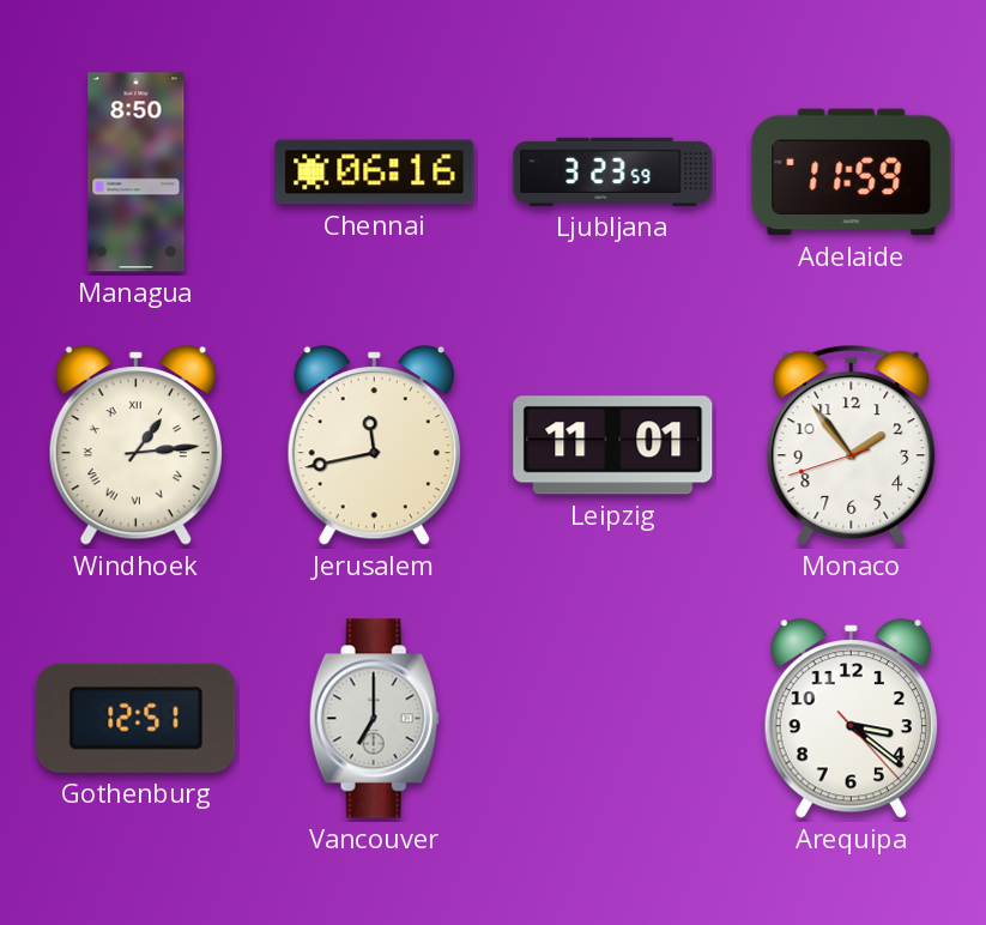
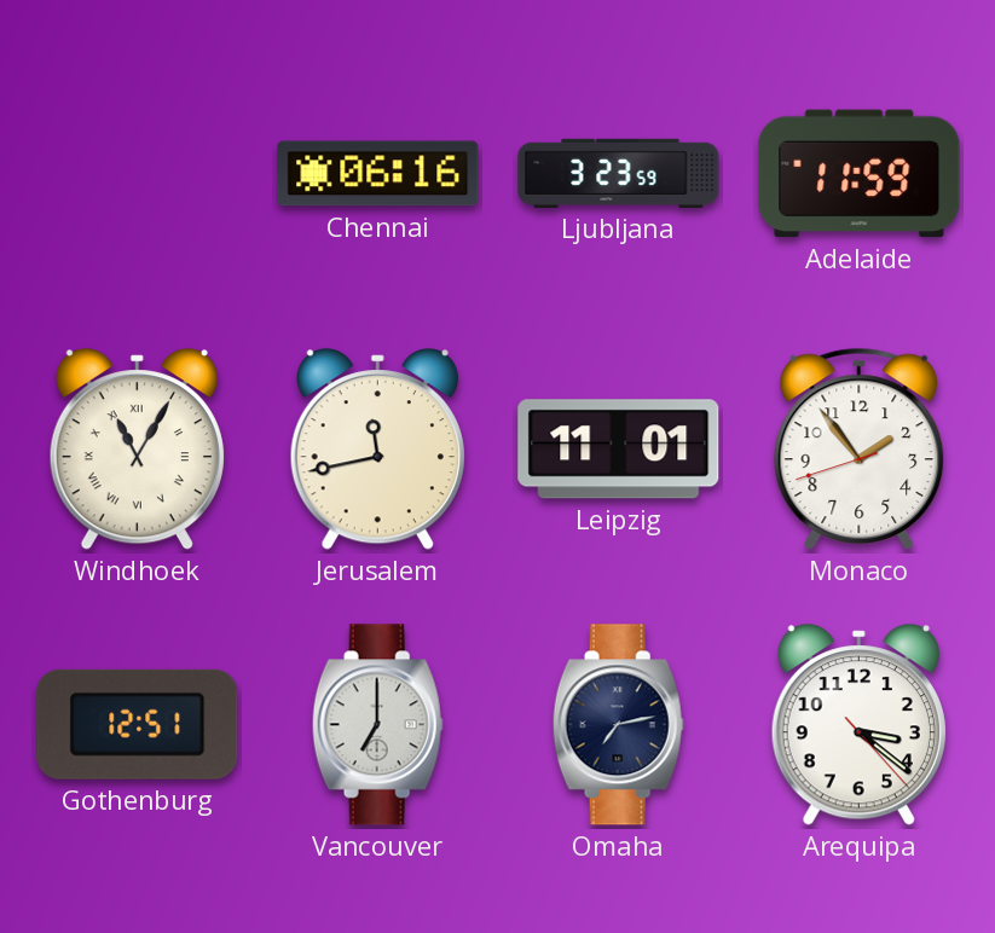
Managua: 8:50 -> none
Windhoek: 1:14 -> 11:05
Omaha: none -> 7:13
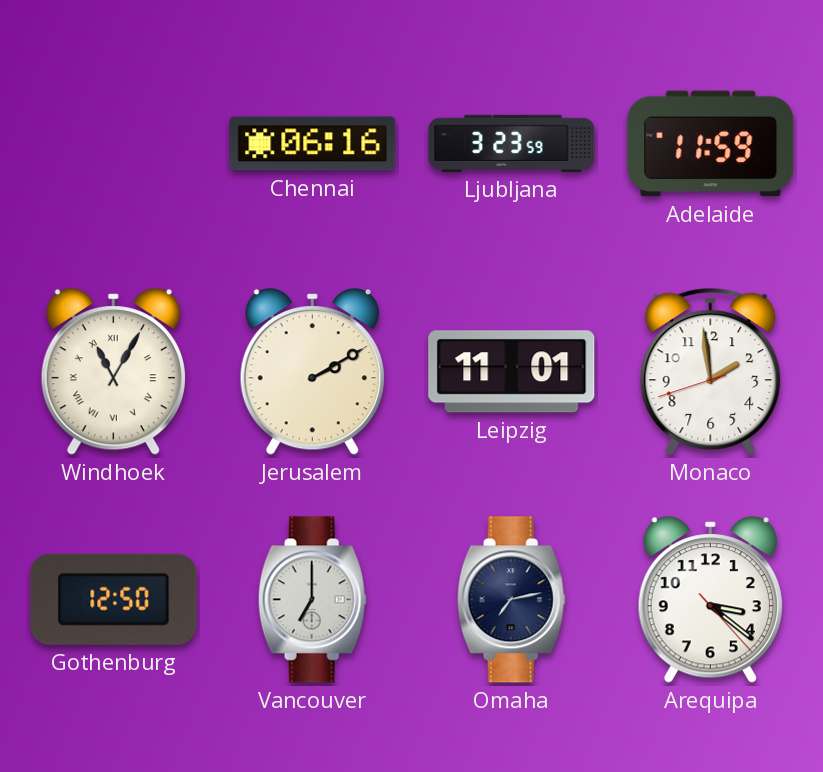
Jerusalem: 11:43 -> 2:10
Monaco: 1:53 -> 1:58
Gothenburg: 12:51 -> 12:50
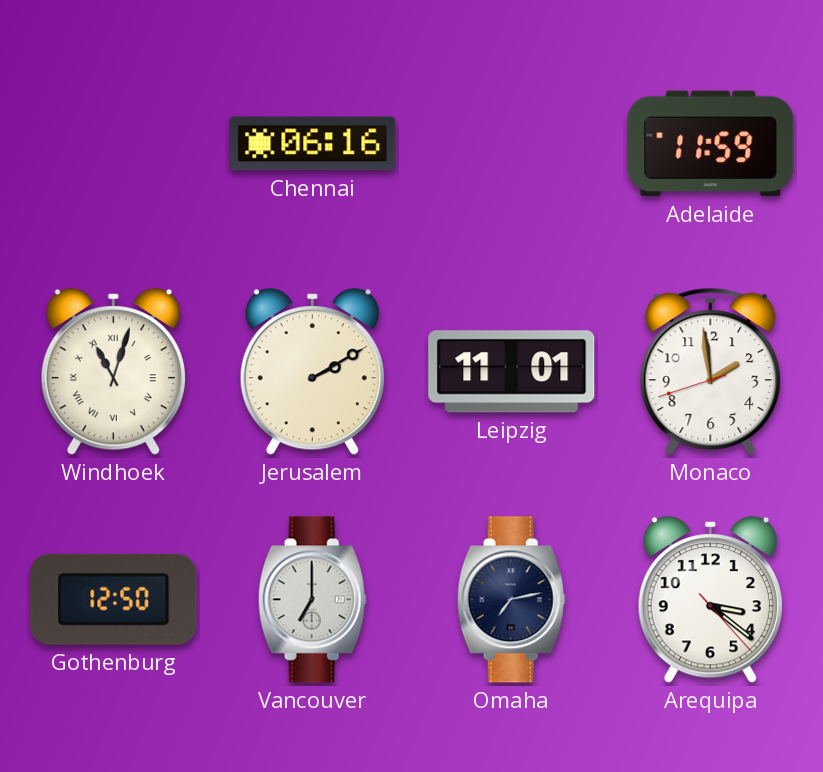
Ljubljana: 3:23 -> none
Windhoek: 11:05 -> 11:03
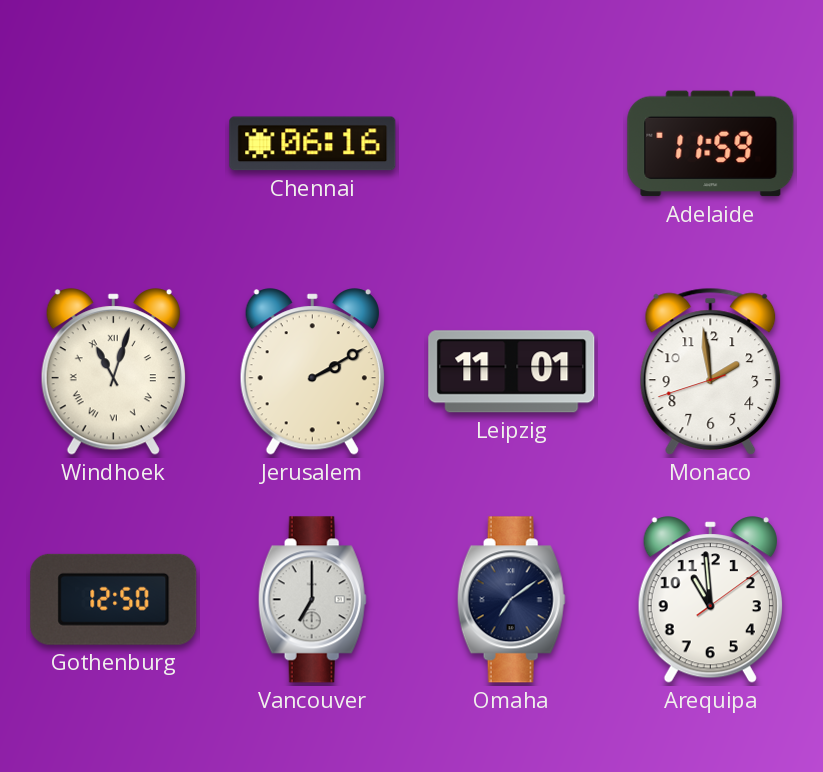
Omaha: 7:13 -> 7:09
Arequipa: 3:21 -> 10:59
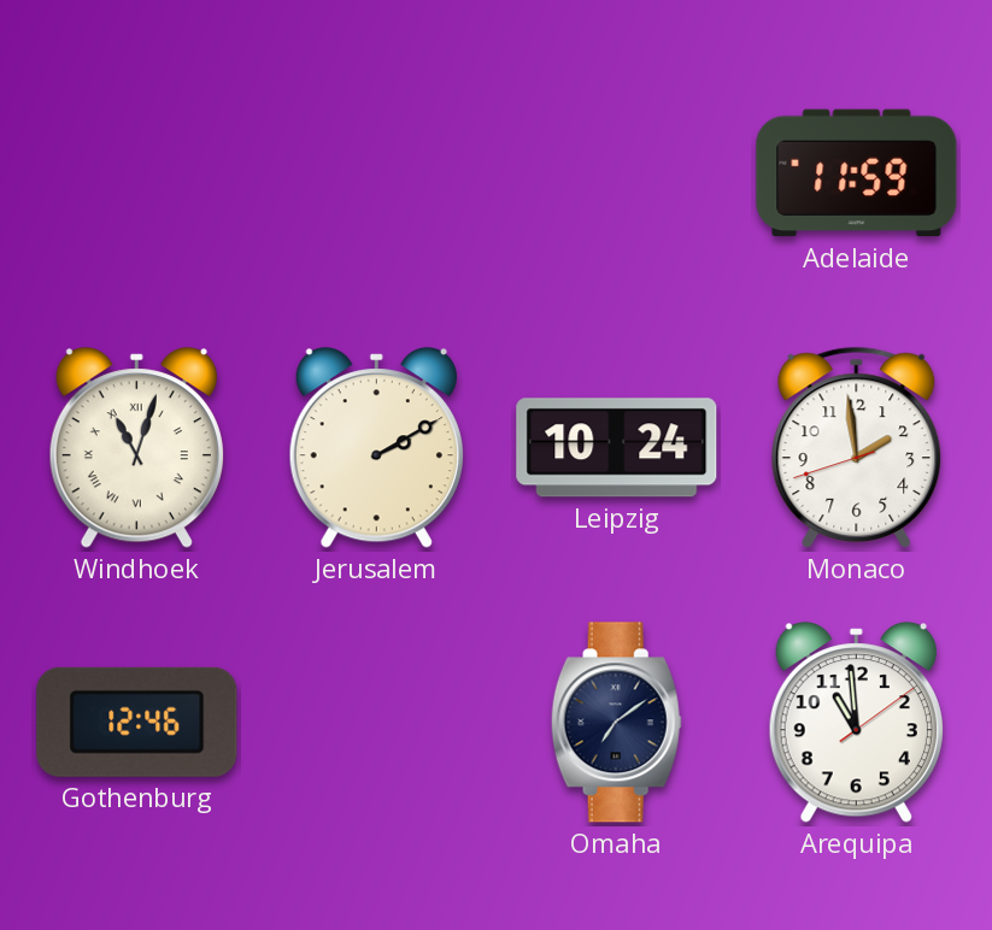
Chennai: 06:16 -> none
Leipzig: 11:01 -> 10:24
Gothenburg: 12:50 -> 12:46
Vancouver: 7:00 -> none
